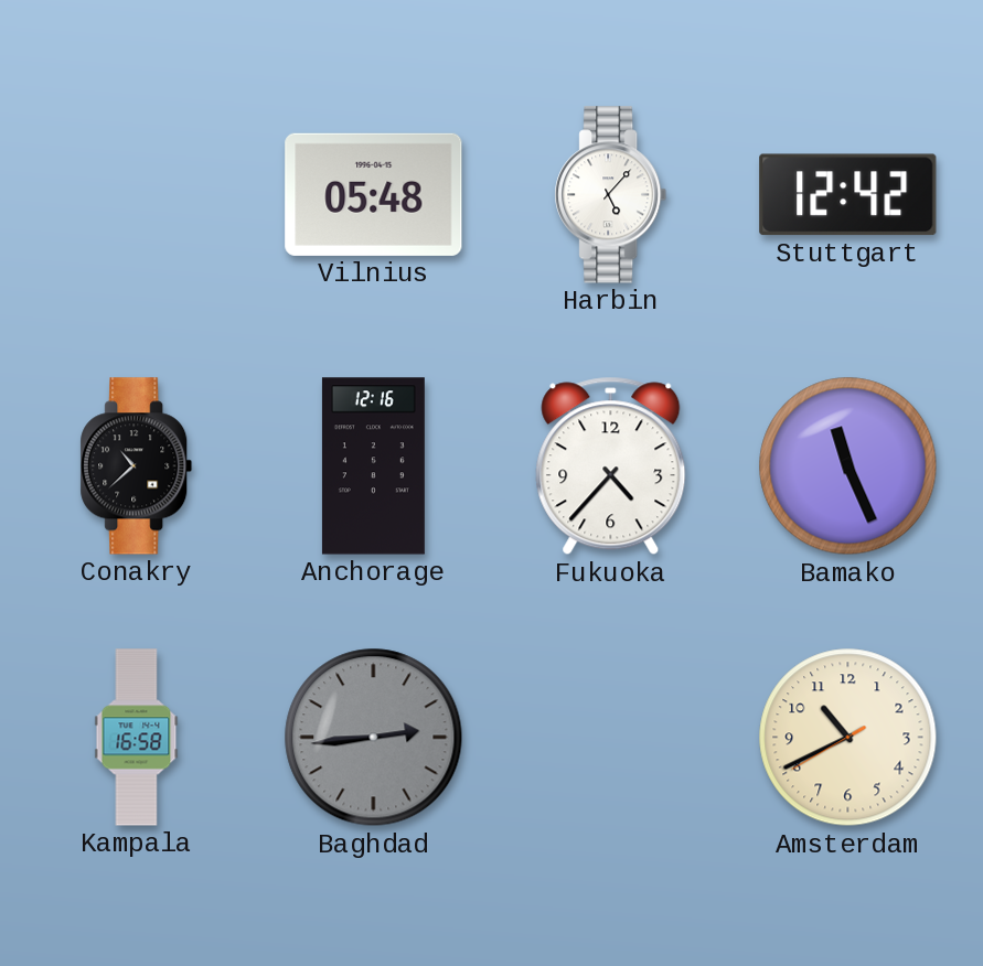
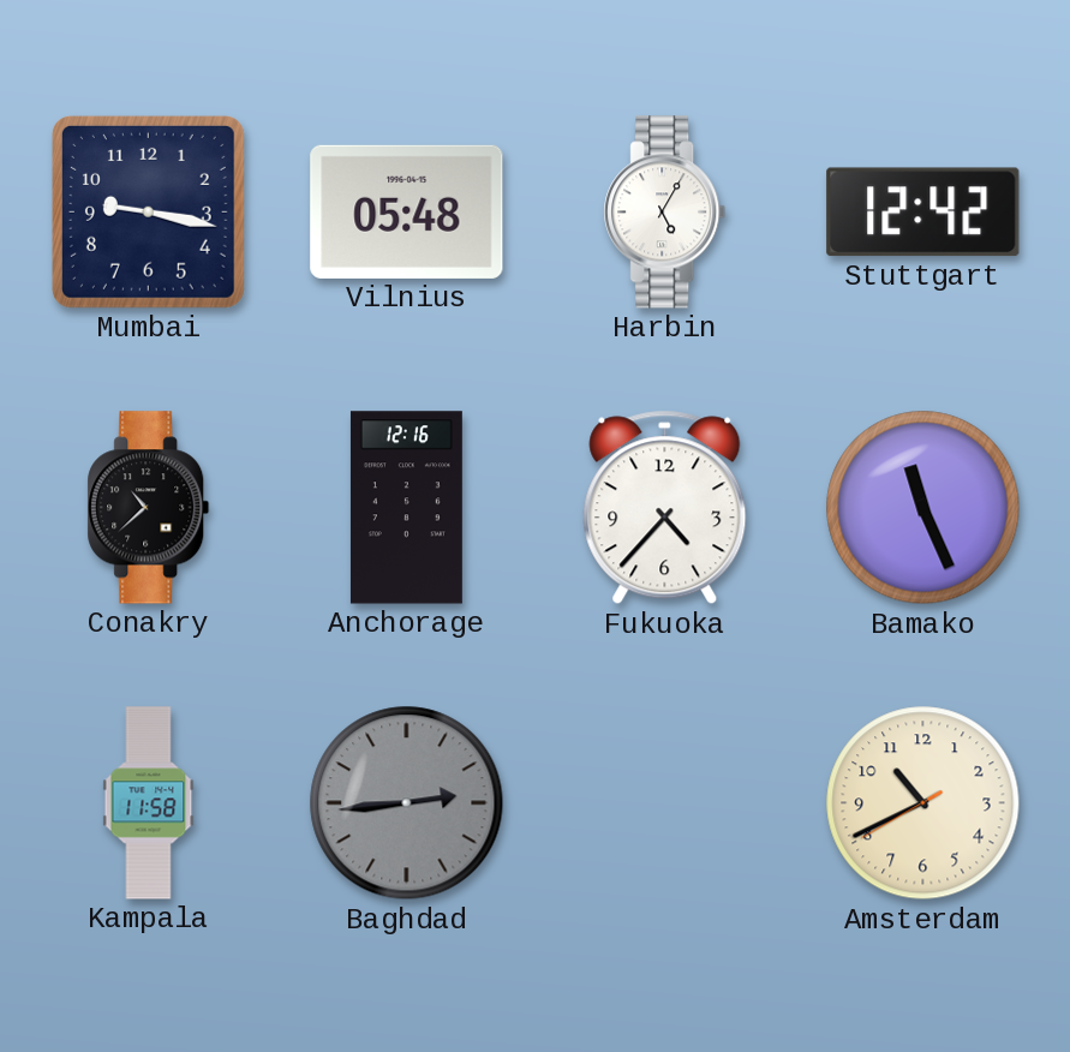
Mumbai: none -> 9:17
Harbin: 5:07 -> 5:05
Kampala: 16:58 -> 11:58
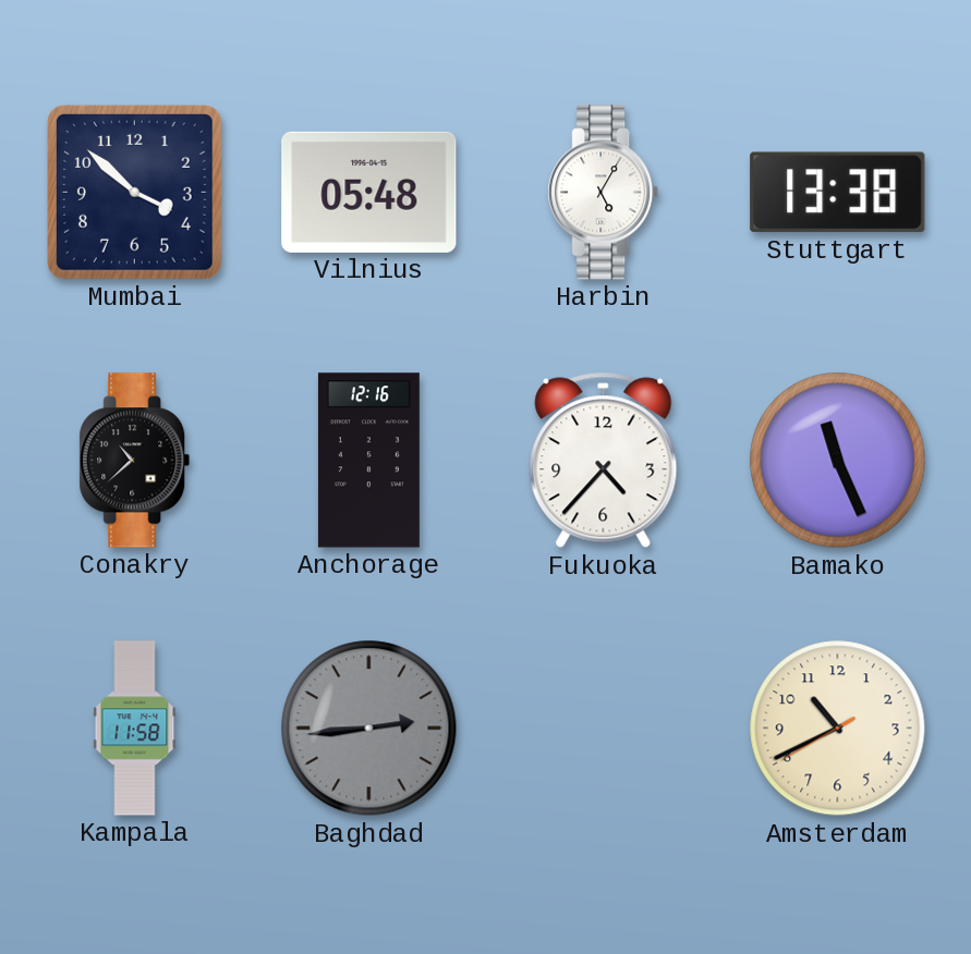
Mumbai: 9:17 -> 3:52
Stuttgart: 12:42 -> 13:38
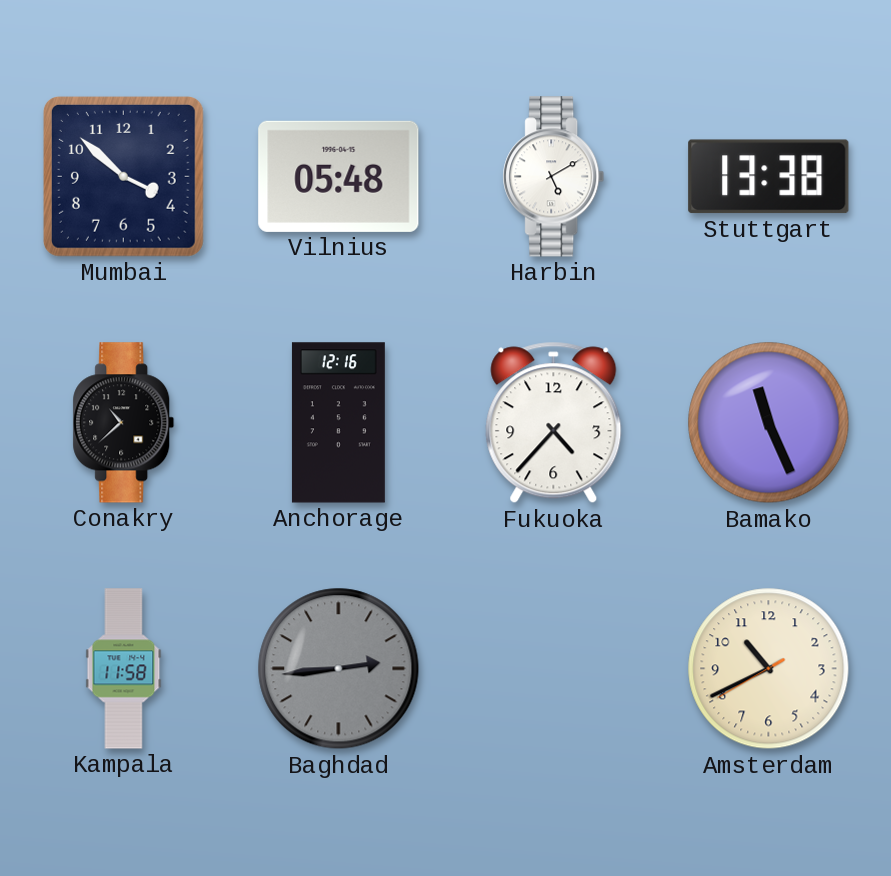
Harbin: 5:05 -> 5:10
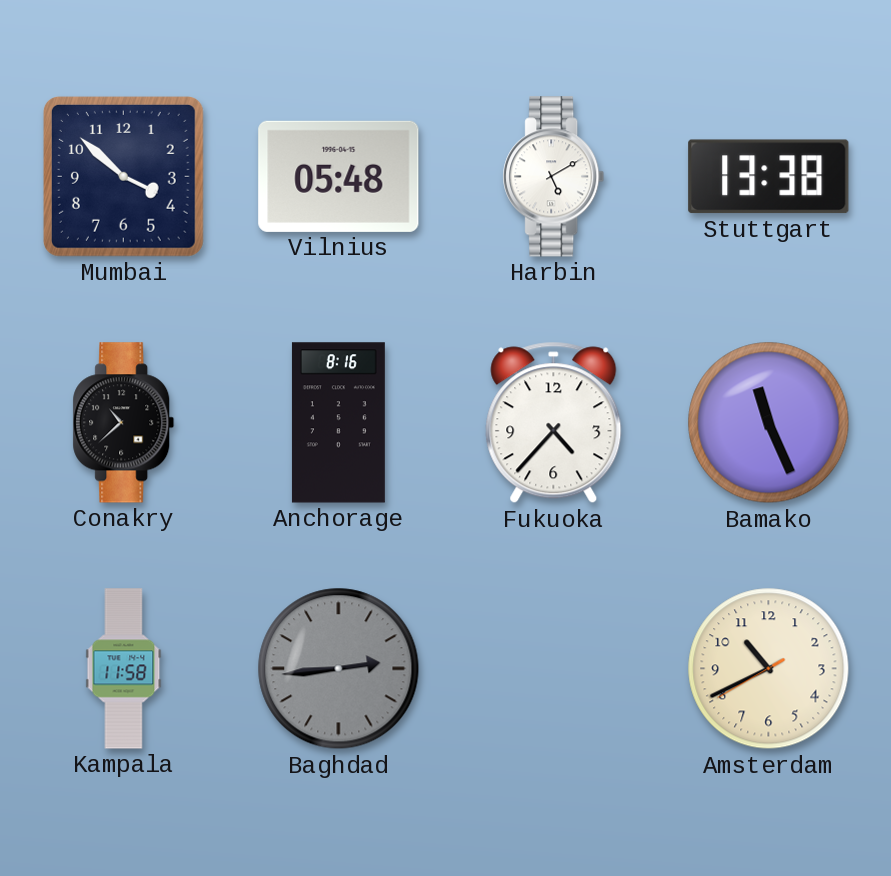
Anchorage: 12:16 -> 8:16
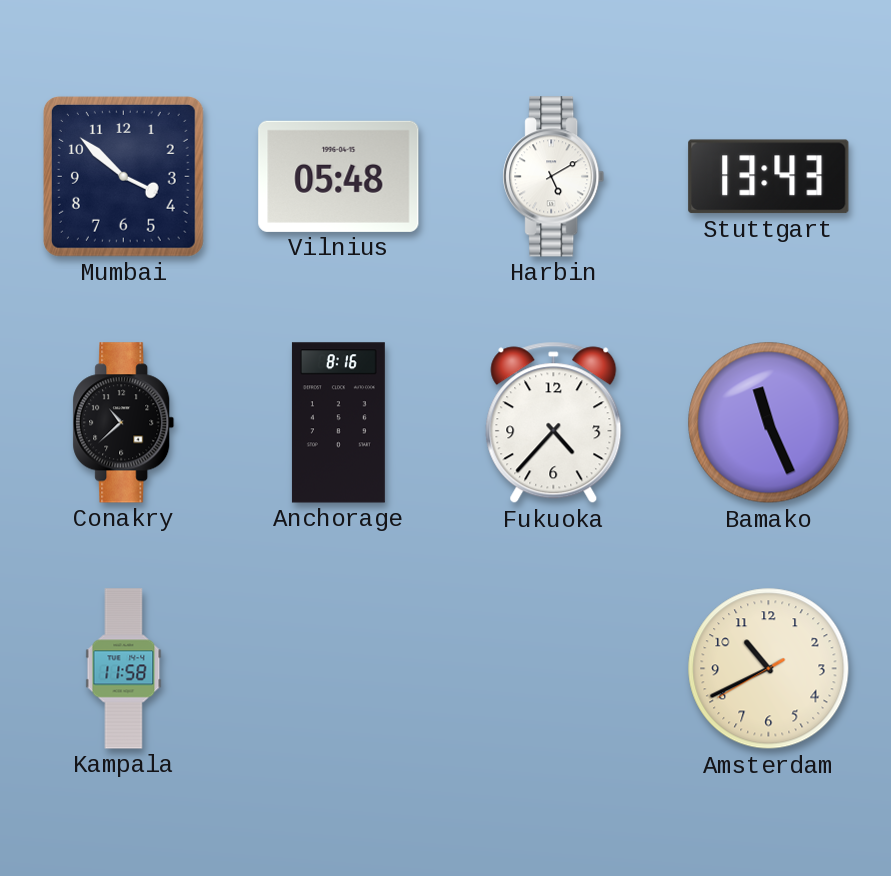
Stuttgart: 13:38 -> 13:43
Baghdad: 2:44 -> none
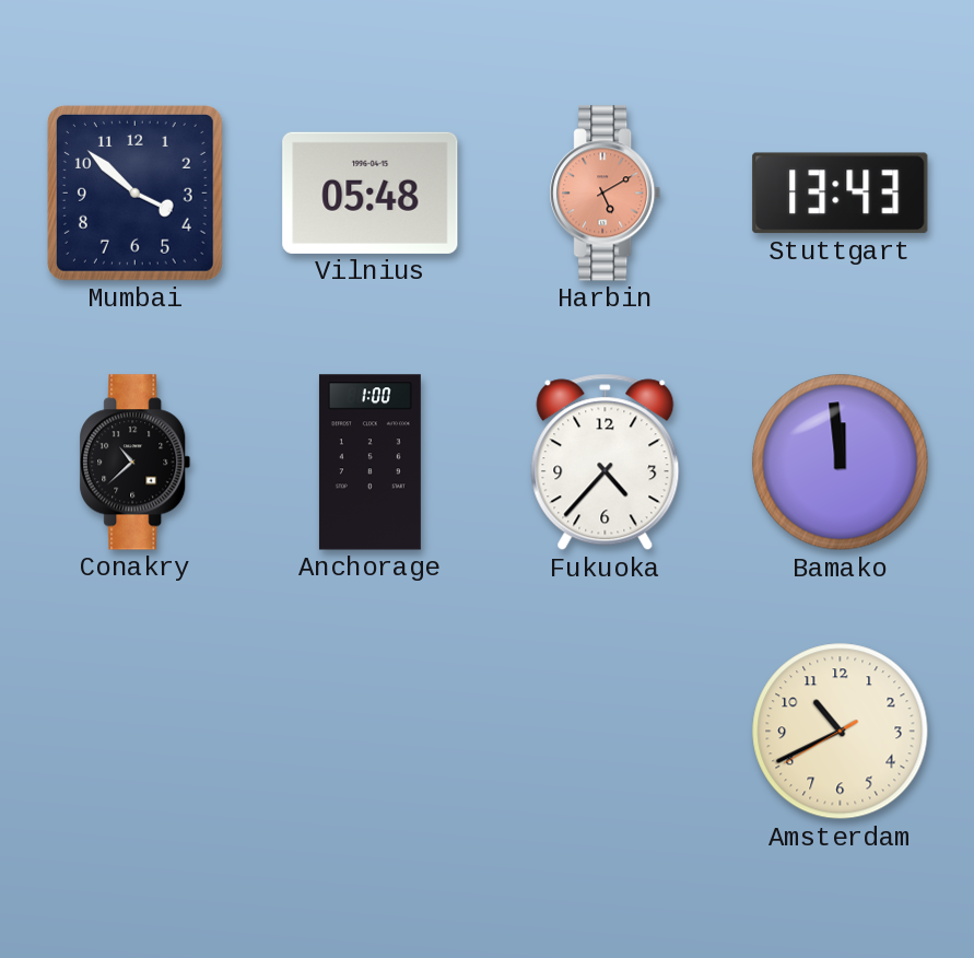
Harbin dial: white -> salmon
Anchorage: 8:16 -> 1:00
Bamako: 11:26 -> 11:59
Kampala: 11:58 -> none
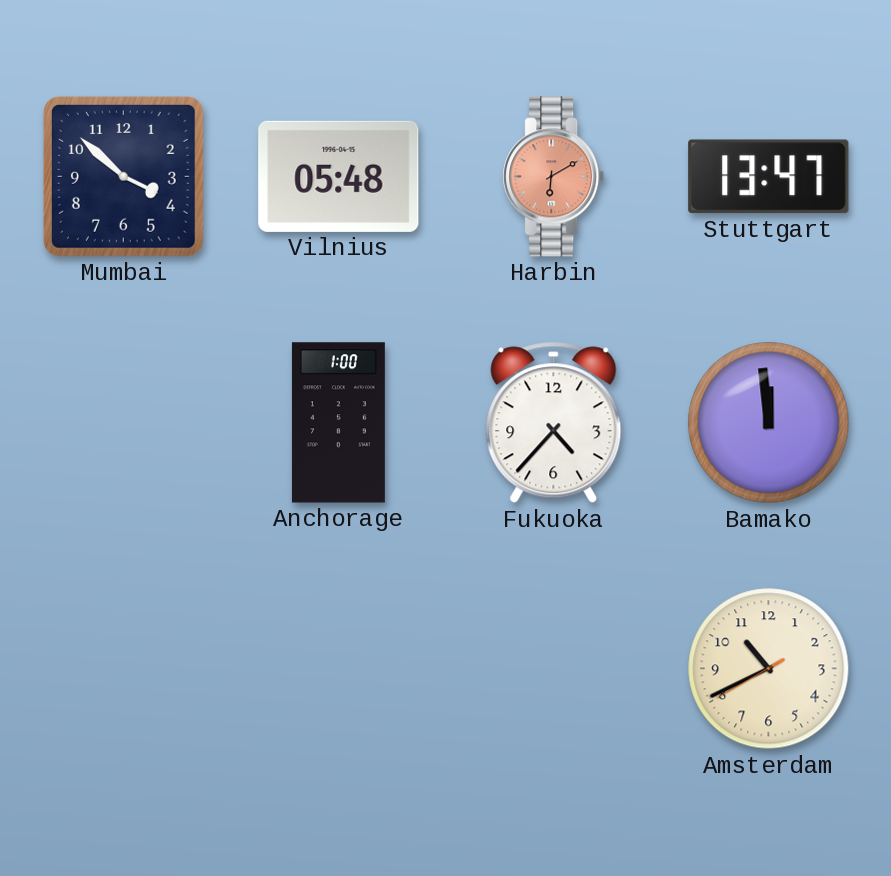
Harbin: 5:10 -> 6:10
Stuttgart: 13:43 -> 13:47
Conakry: 10:38 -> none
